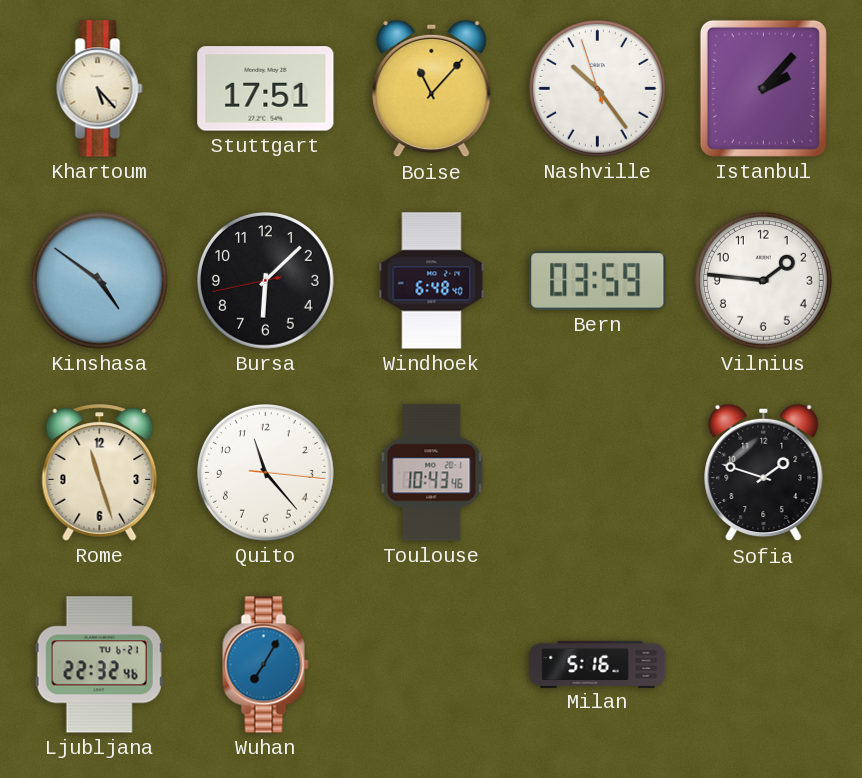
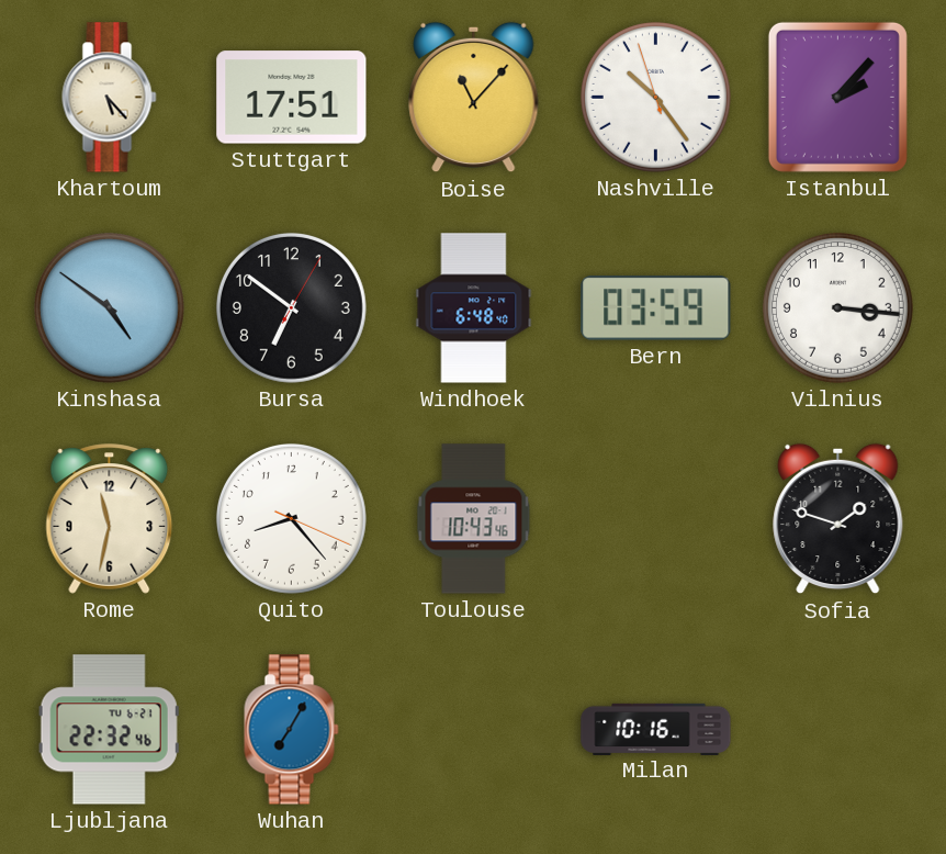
Bursa: 6:07 -> 6:51
Vilnius: 1:46 -> 3:16
Rome: 11:27 -> 11:32
Quito: 11:23 -> 8:23
Milan: 5:16 -> 10:16
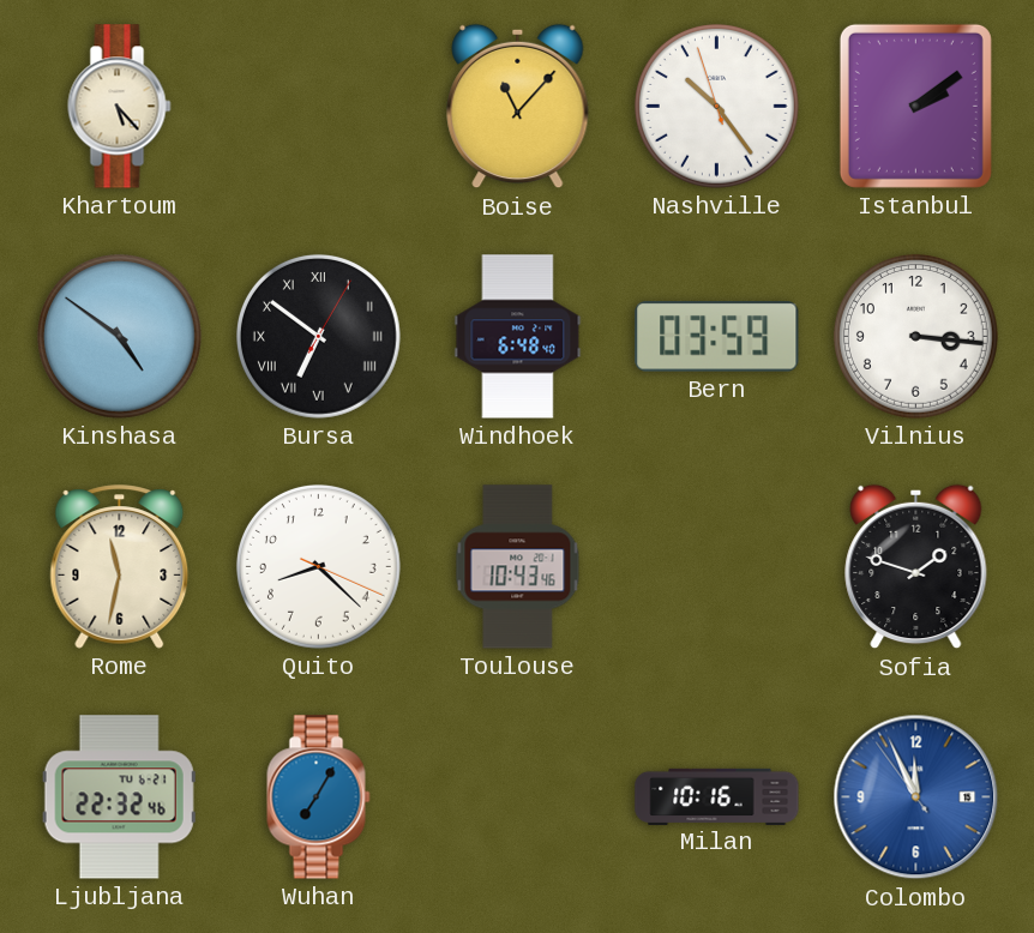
Stuttgart: 17:51 -> none
Istanbul: 2:07 -> 2:09
Bursa numerals: Arabic -> Roman
Quito: 8:23 -> 8:22
Colombo: none -> 11:55
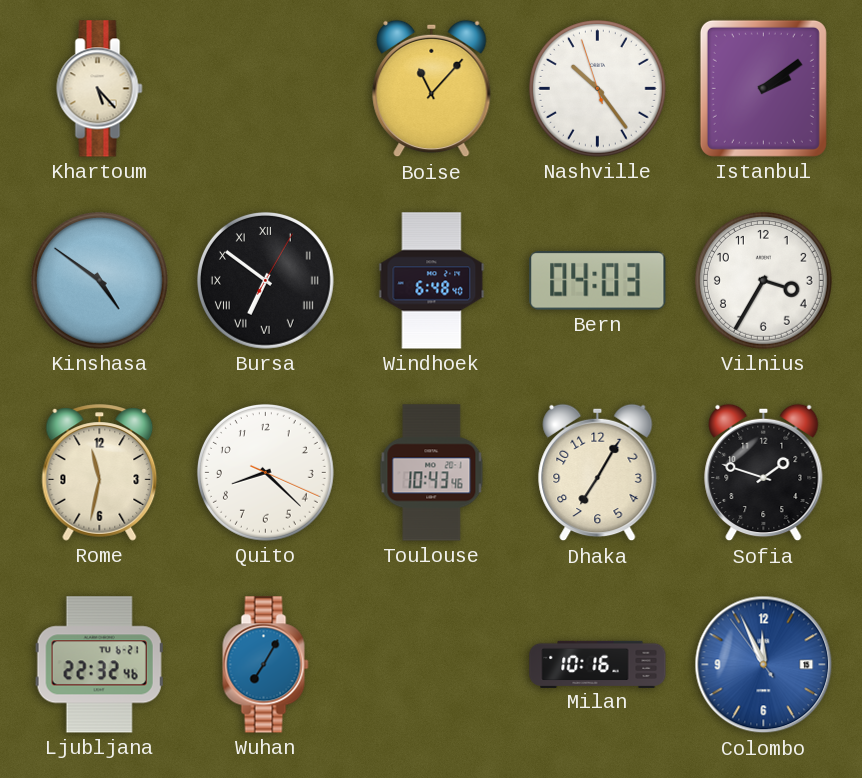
Bern: 03:59 -> 04:03
Vilnius: 3:16 -> 3:35
Dhaka: none -> 7:05
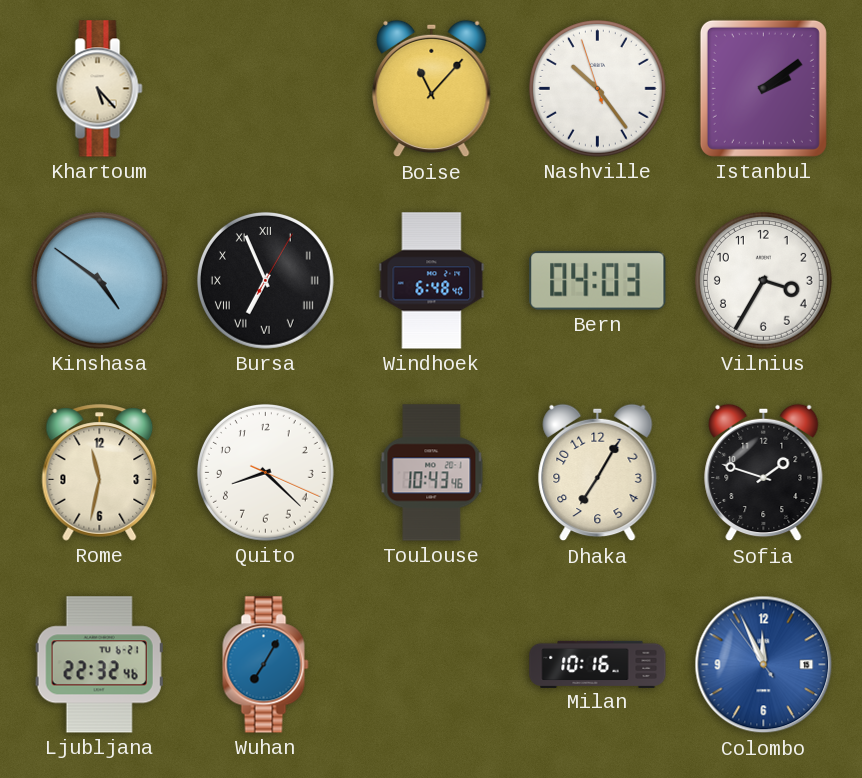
Bursa: 6:51 -> 6:56
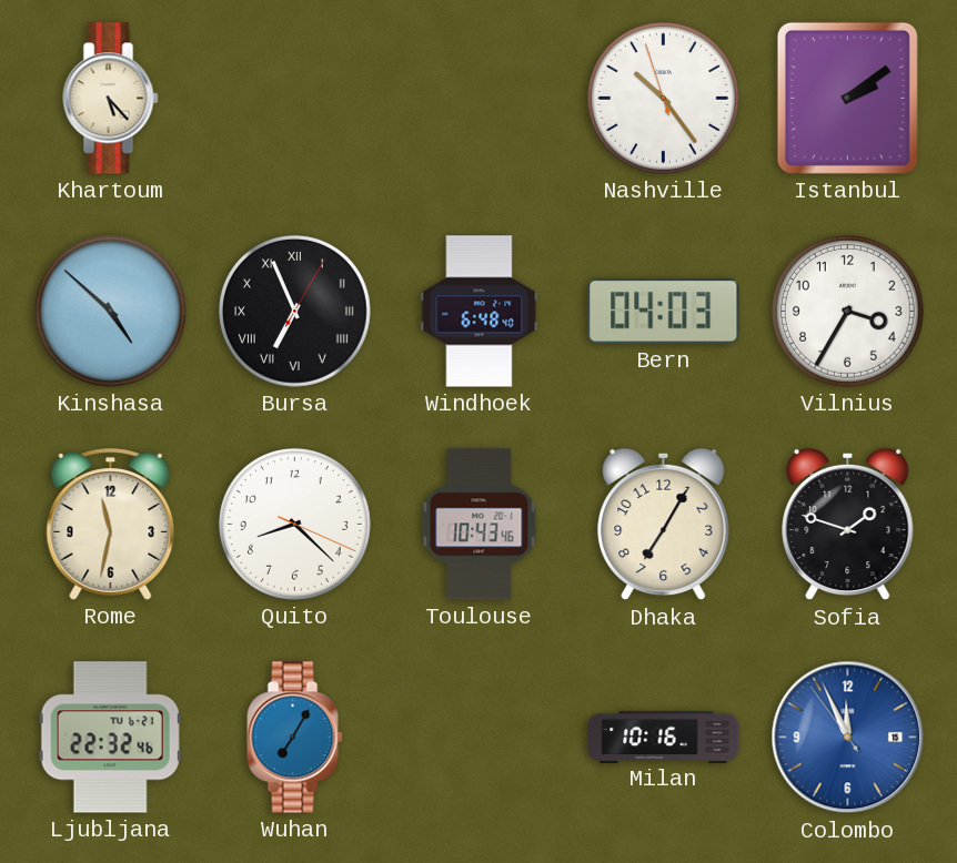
Boise: 11:07 -> none
Kinshasa: 4:51 -> 4:52
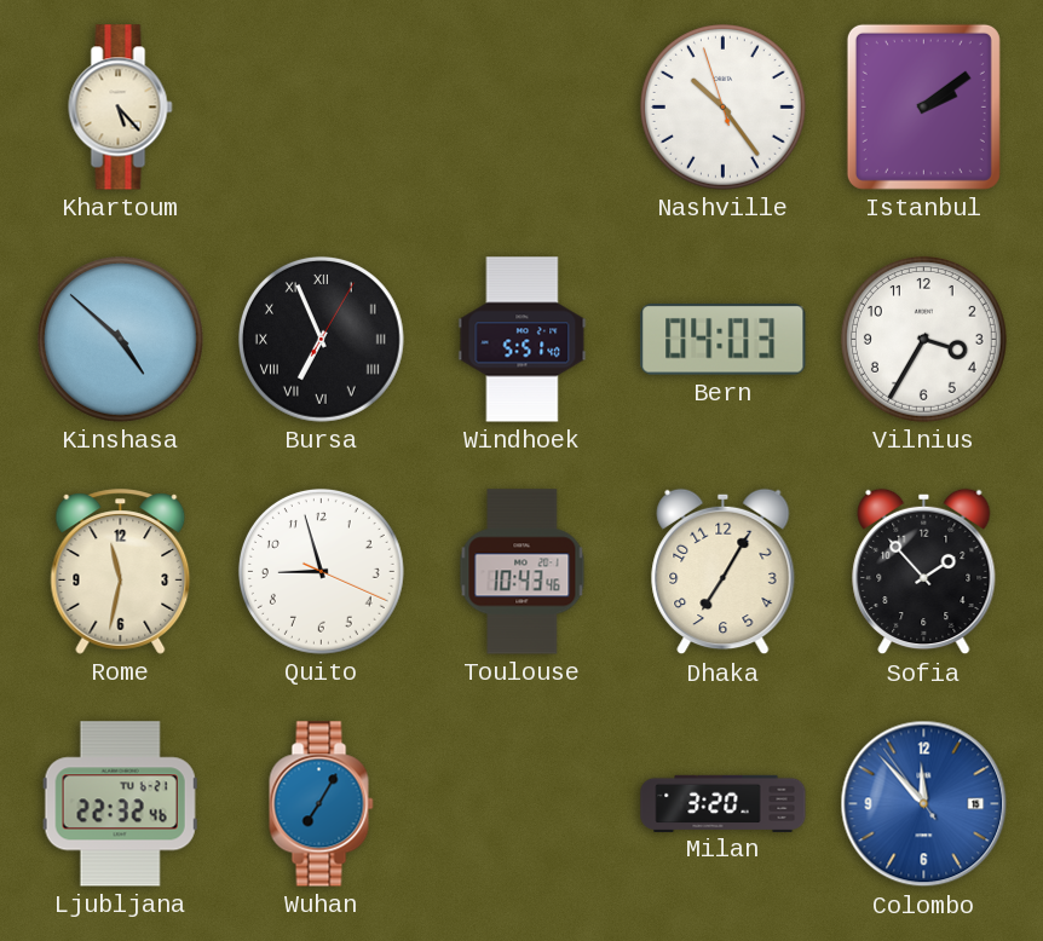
Windhoek: 6:48 -> 5:51
Quito: 8:22 -> 8:57
Sofia: 1:48 -> 1:53
Milan: 10:16 -> 3:20
Colombo: 11:55 -> 11:52
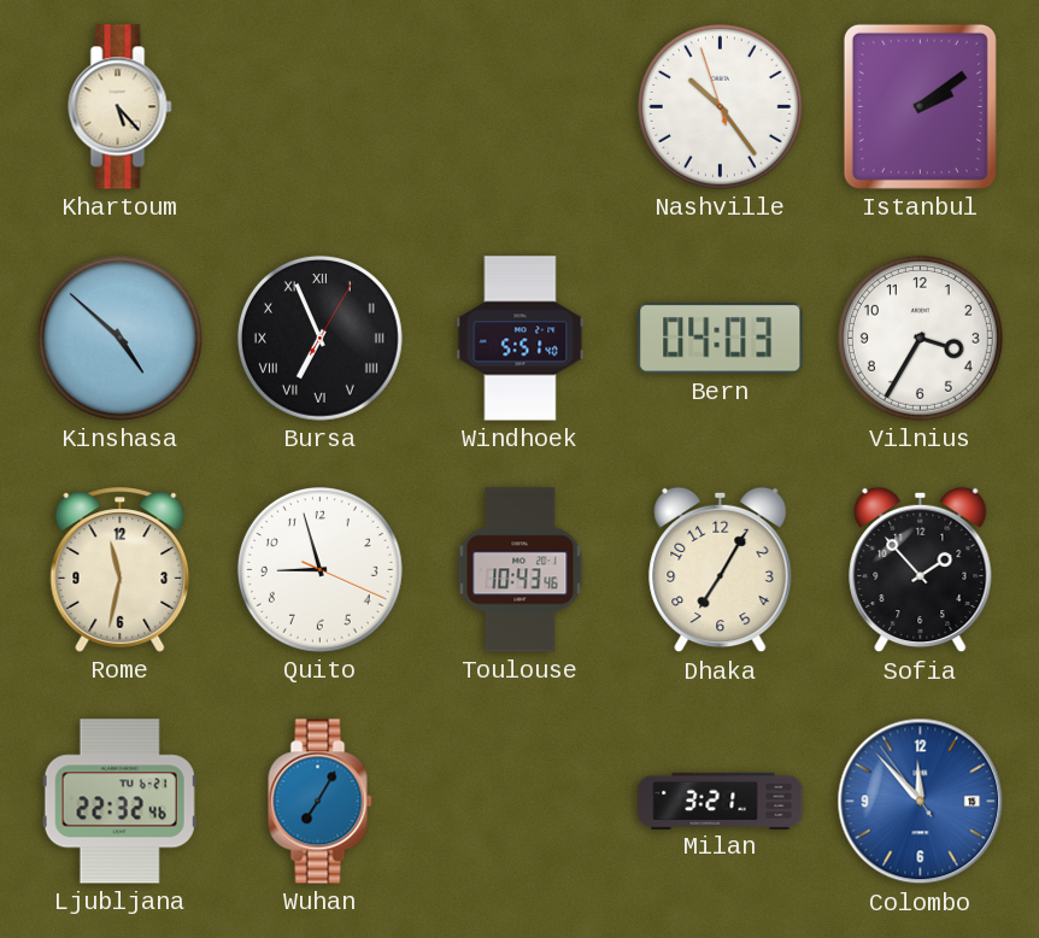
Milan: 3:20 -> 3:21
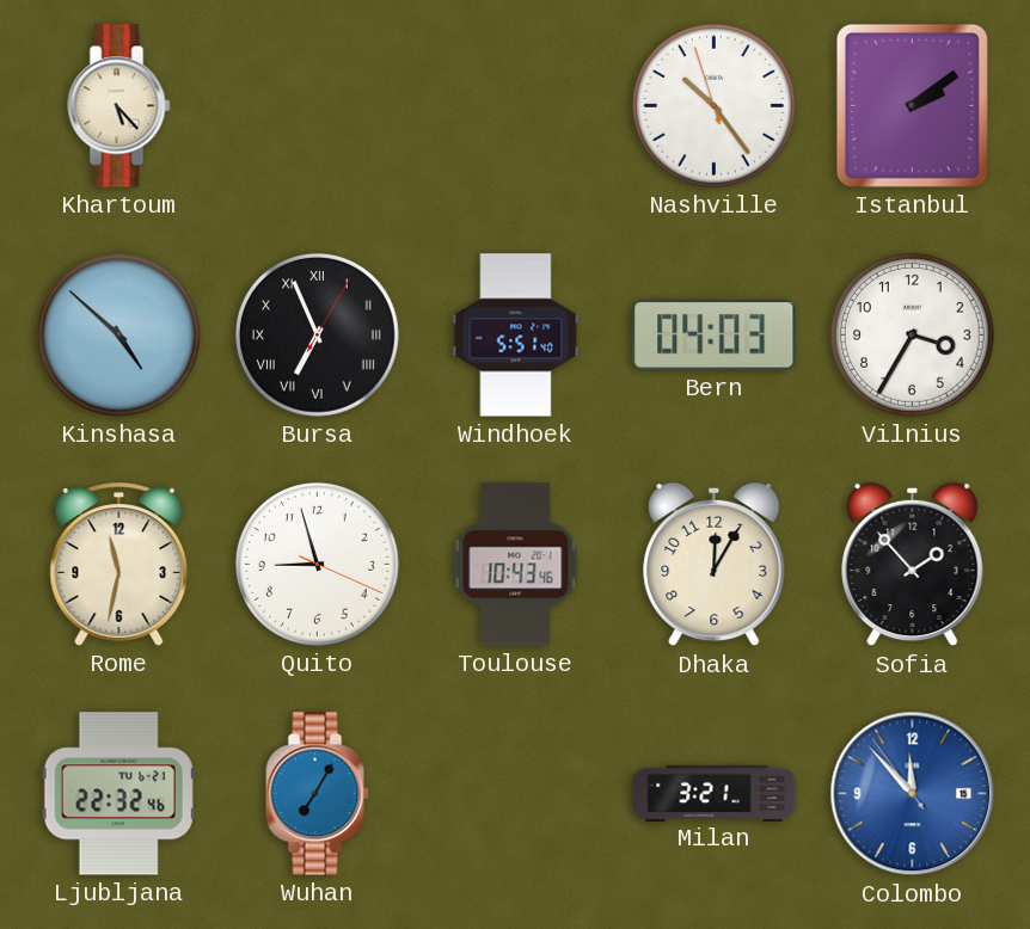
Dhaka: 7:05 -> 12:05
